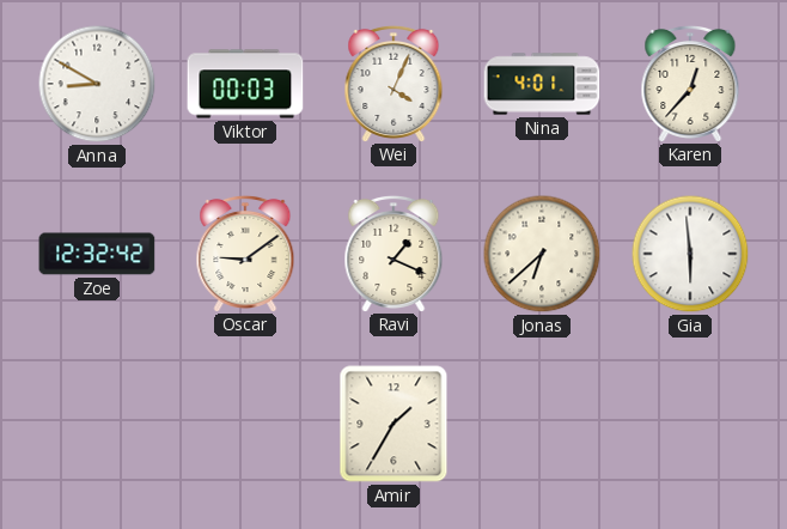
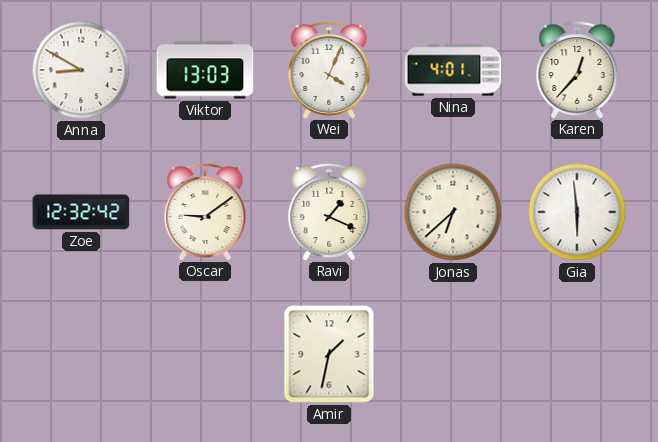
Viktor: 00:03 -> 13:03
Amir: 1:35 -> 1:32
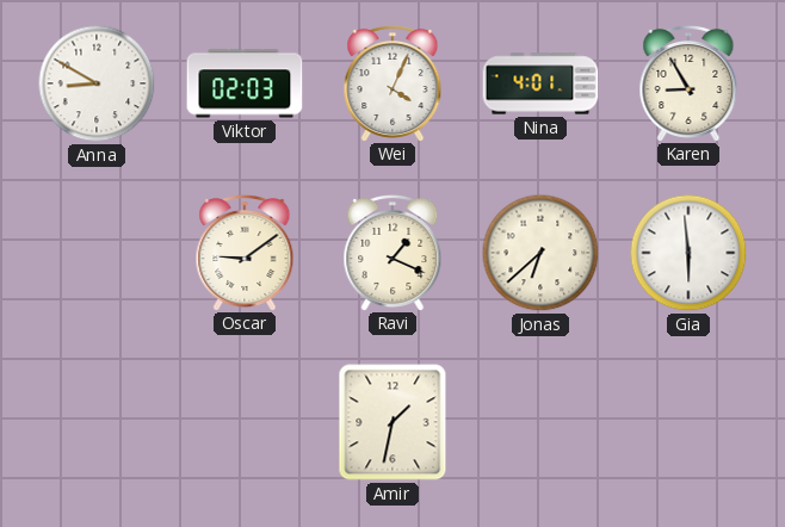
Viktor: 13:03 -> 02:03
Karen: 12:37 -> 8:55
Zoe: 12:32 -> none
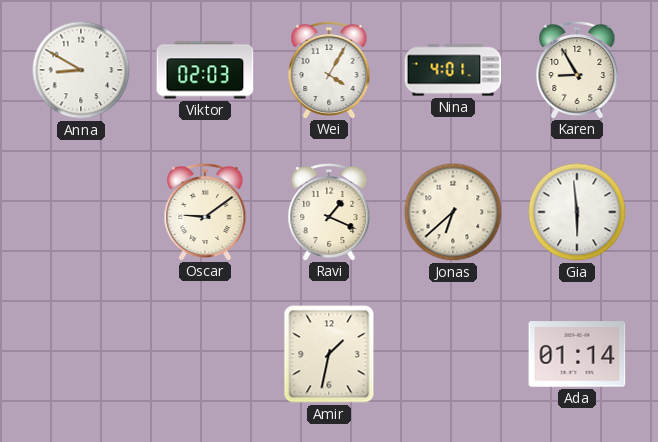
Wei: 4:04 -> 4:05
Ada: none -> 01:14
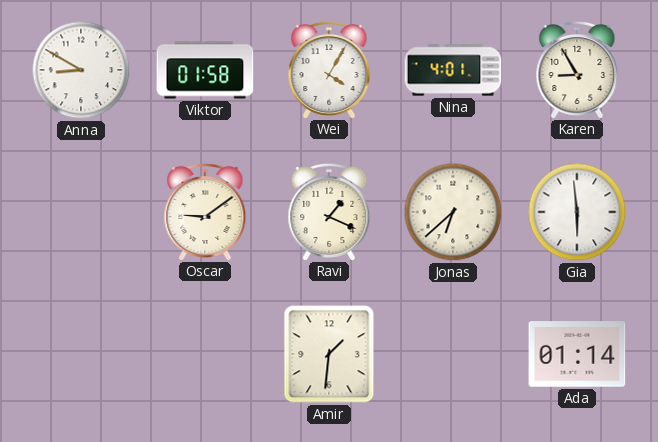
Viktor: 02:03 -> 01:58
Amir: 1:32 -> 1:31
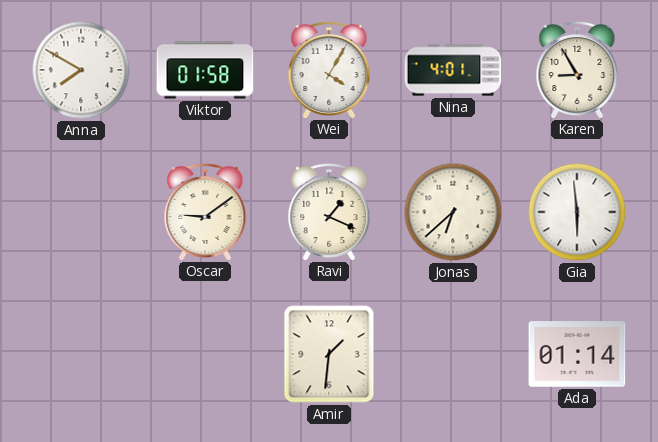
Anna: 8:50 -> 7:50
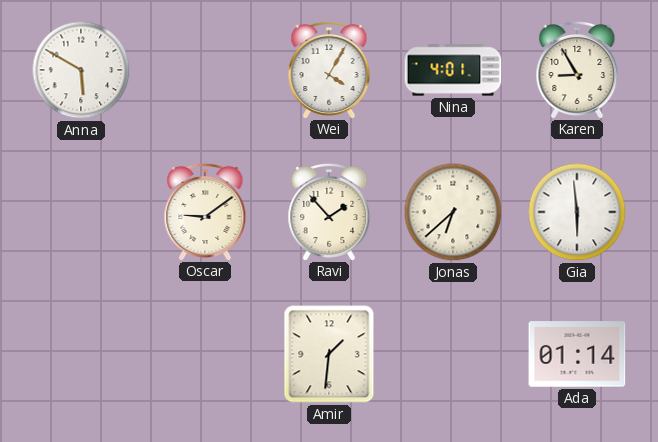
Anna: 7:50 -> 5:50
Viktor: 01:58 -> none
Ravi: 1:19 -> 1:53
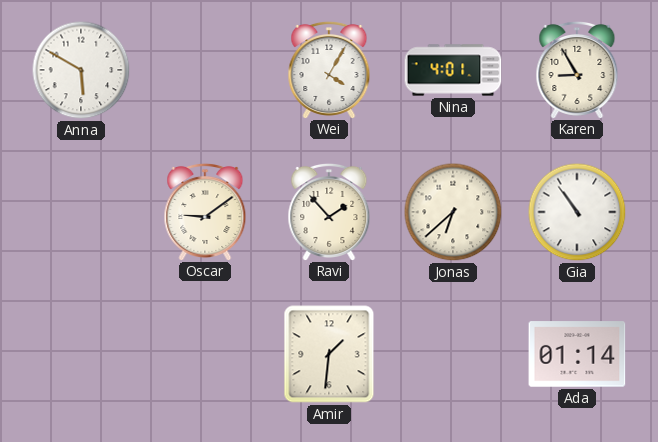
Gia: 5:59 -> 10:54
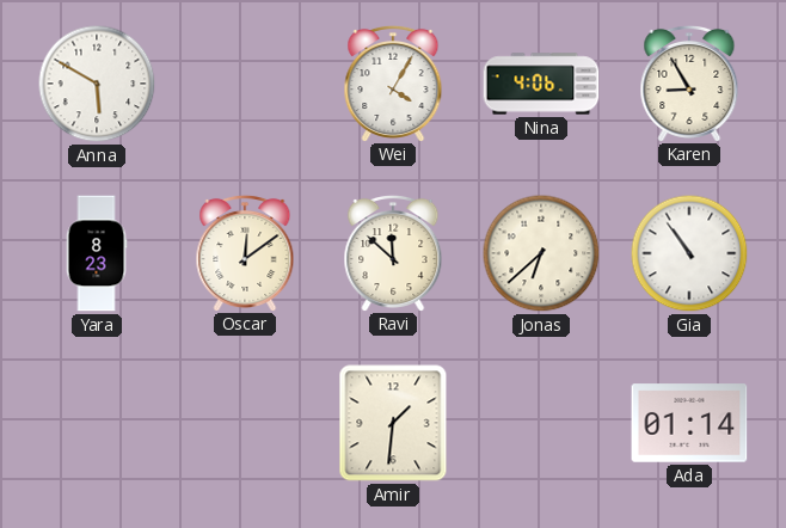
Nina: 4:01 -> 4:06
Yara: none -> 8:23
Oscar: 9:09 -> 12:09
Ravi: 1:53 -> 11:52
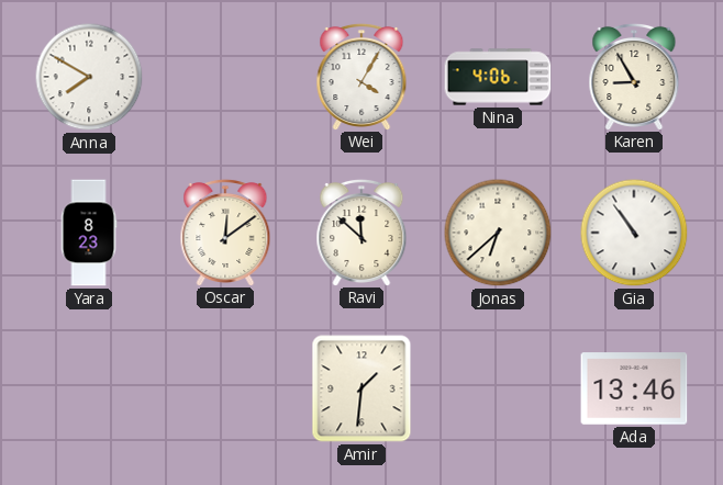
Anna: 5:50 -> 7:50
Ada: 01:14 -> 13:46
